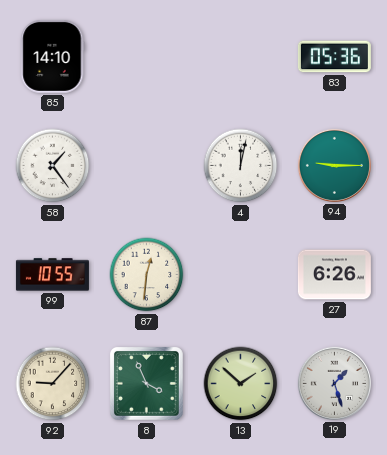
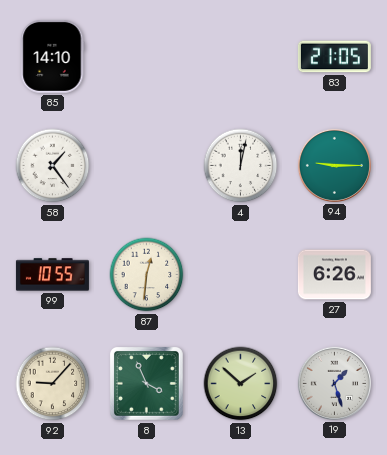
83: 05:36 -> 21:05
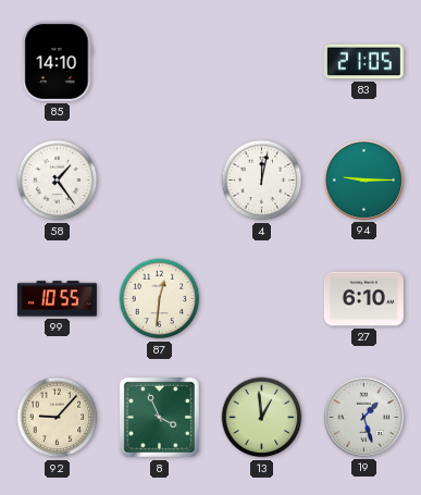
27: 6:26 -> 6:10
13: 1:52 -> 12:59
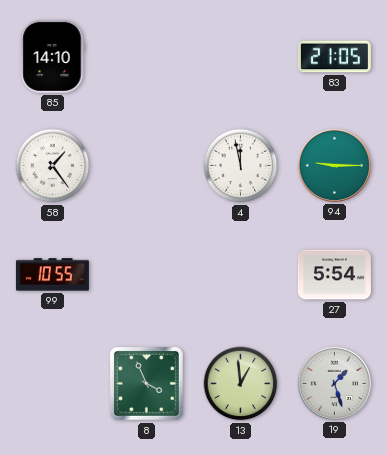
4: 12:02 -> 11:58
87: 12:31 -> none
27: 6:10 -> 5:54
92: 9:07 -> none
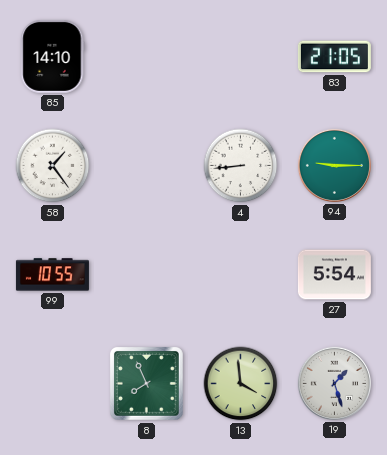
4: 11:58 -> 8:44
8: 3:56 -> 7:56
13: 12:59 -> 3:59
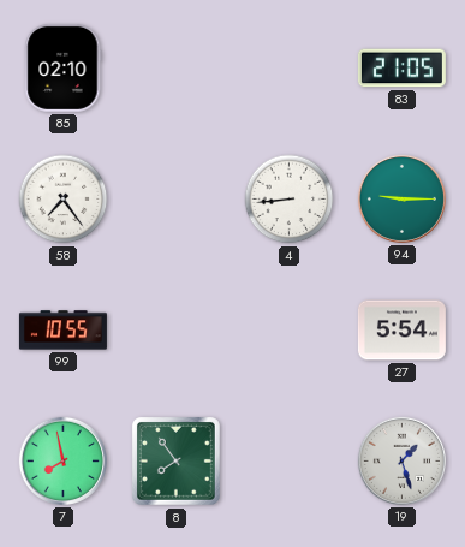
85: 14:10 -> 02:10
58: 1:24 -> 7:24
7: none -> 7:58
8: 7:56 -> 7:54
13: 3:59 -> none
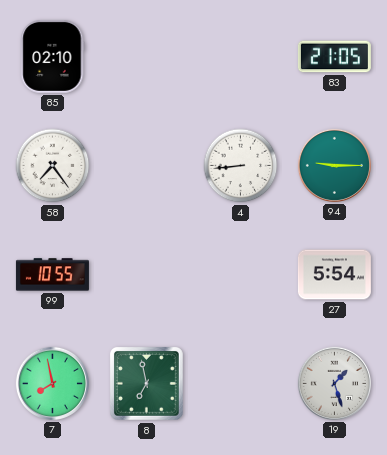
8: 7:54 -> 6:58
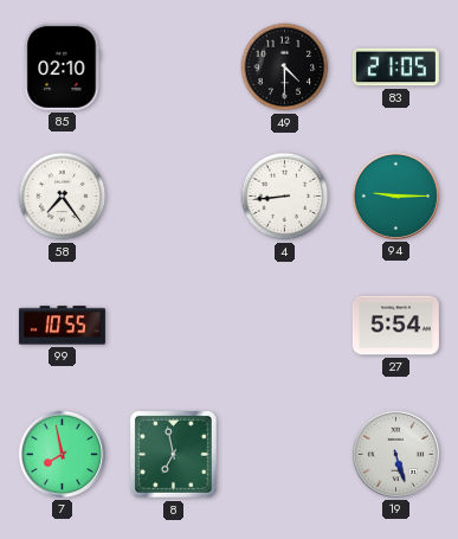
49: none -> 4:30
19: 1:27 -> 5:27
